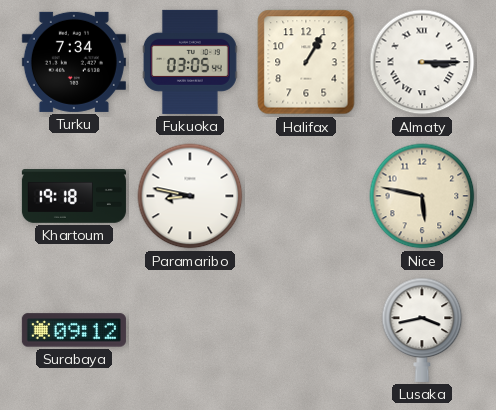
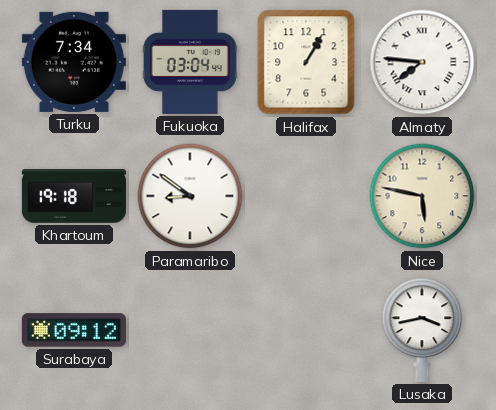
Fukuoka: 03:05 -> 03:04
Almaty: 3:15 -> 7:46
Paramaribo: 8:47 -> 8:51
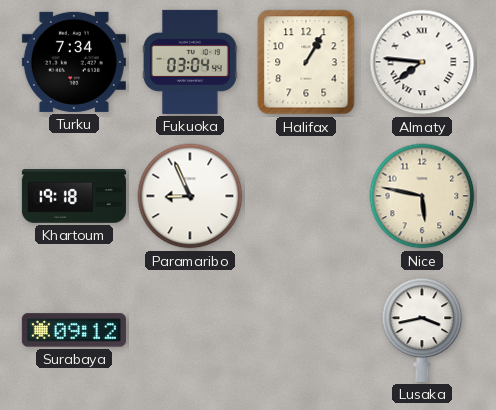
Paramaribo: 8:51 -> 8:56
